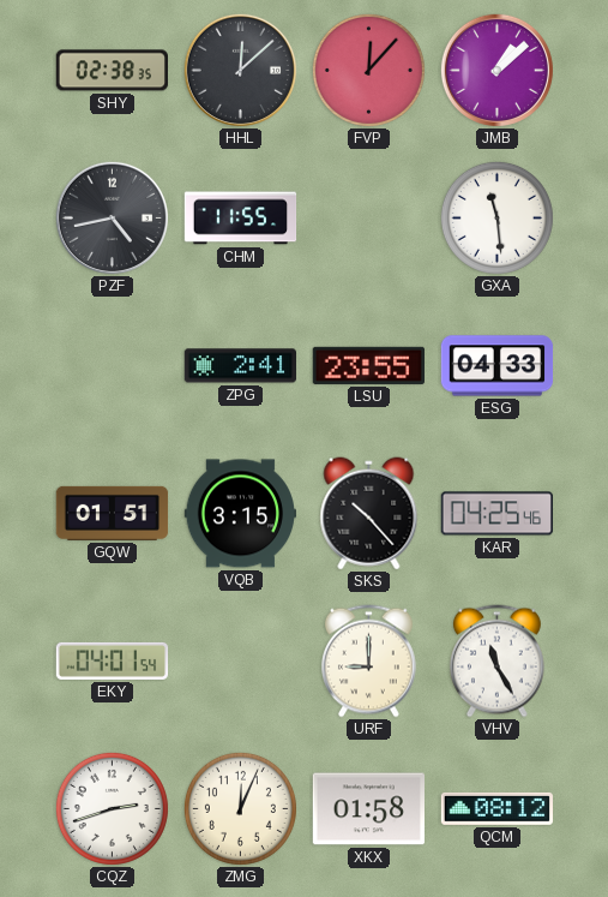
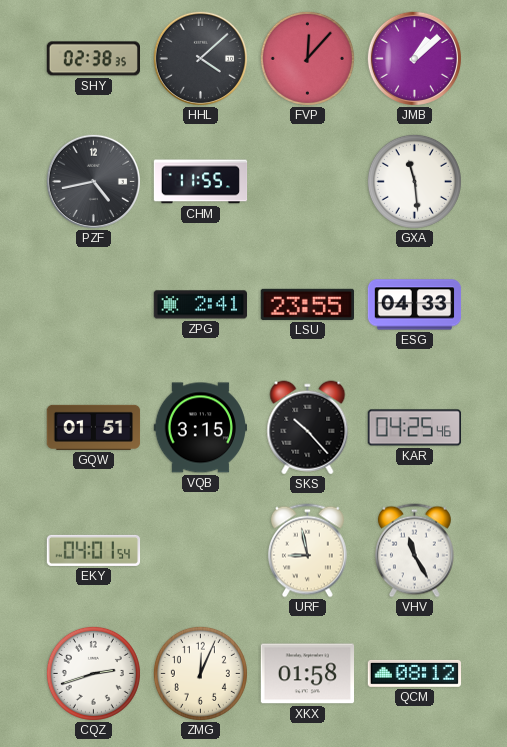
HHL: 12:08 -> 4:08
URF: 9:00 -> 8:58
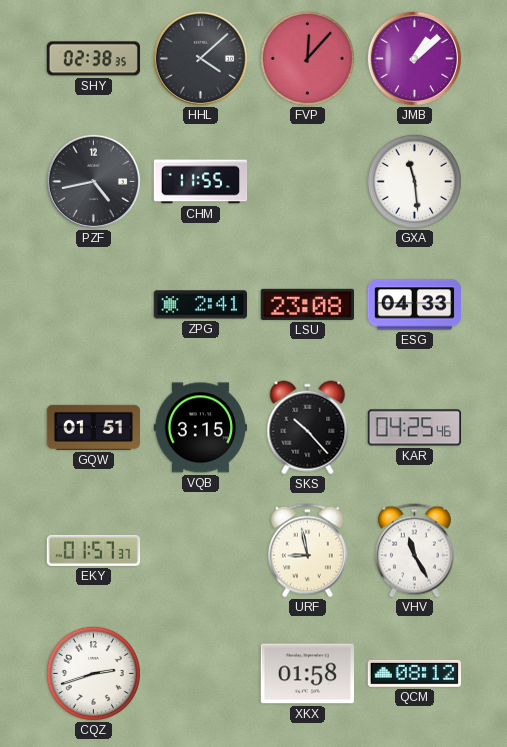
LSU: 23:55 -> 23:08
EKY: 04:01 -> 01:57
ZMG: 12:04 -> none
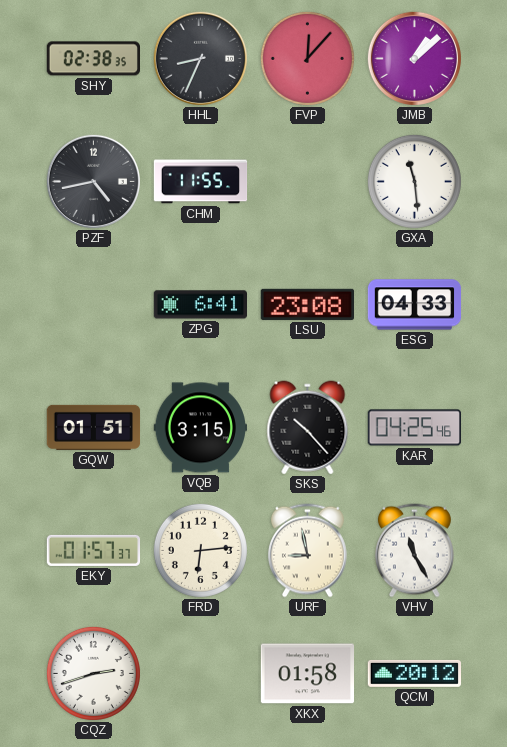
HHL: 4:08 -> 8:34
ZPG: 2:41 -> 6:41
FRD: none -> 6:14
QCM: 08:12 -> 20:12
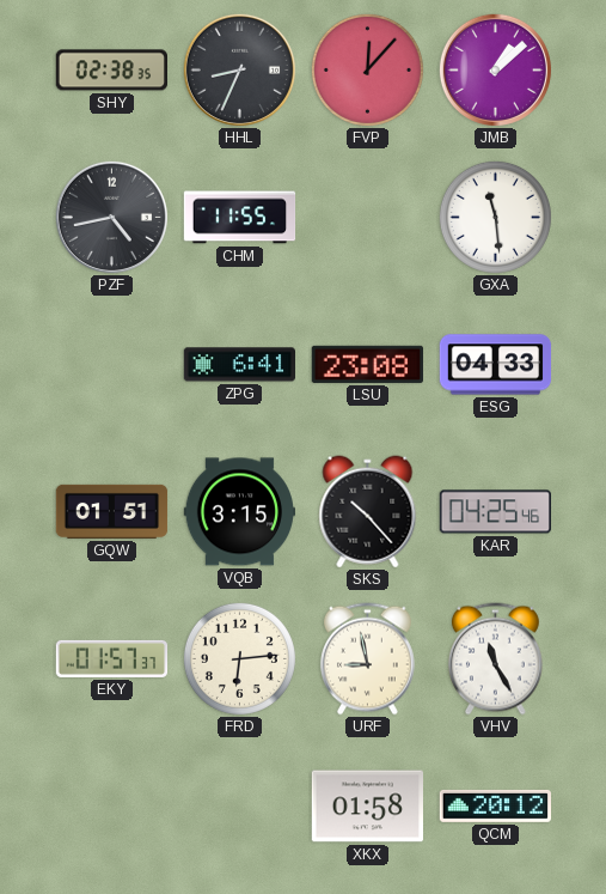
CQZ: 2:42 -> none
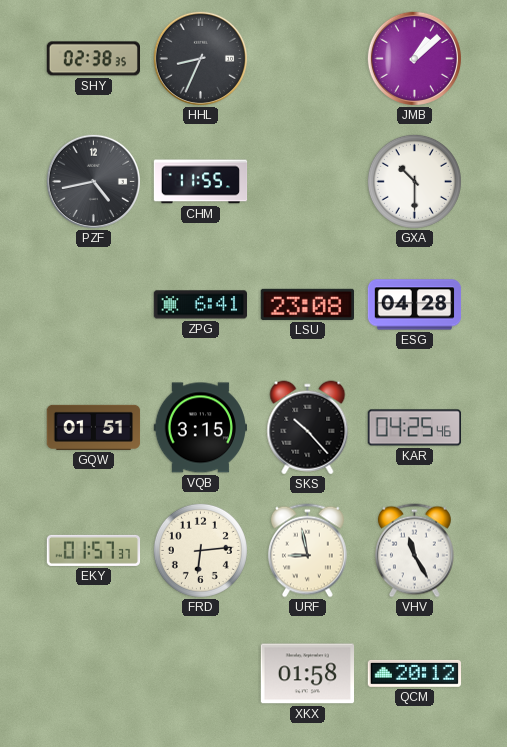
FVP: 12:07 -> none
GXA: 11:29 -> 10:30
ESG: 04:33 -> 04:28
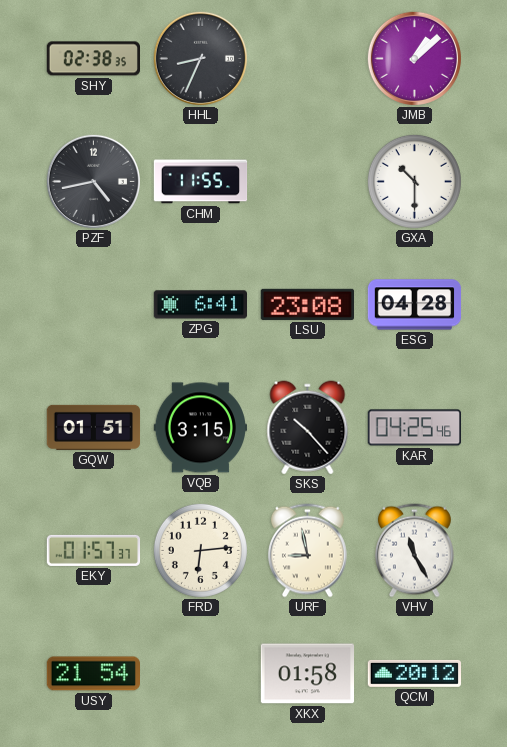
USY: none -> 21:54
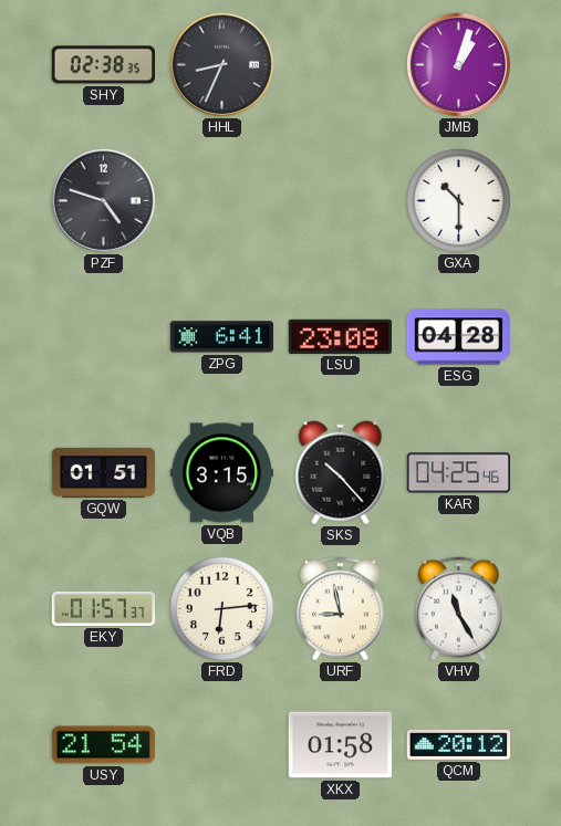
JMB: 1:08 -> 1:03
PZF: 4:43 -> 4:48
CHM: 11:55 -> none
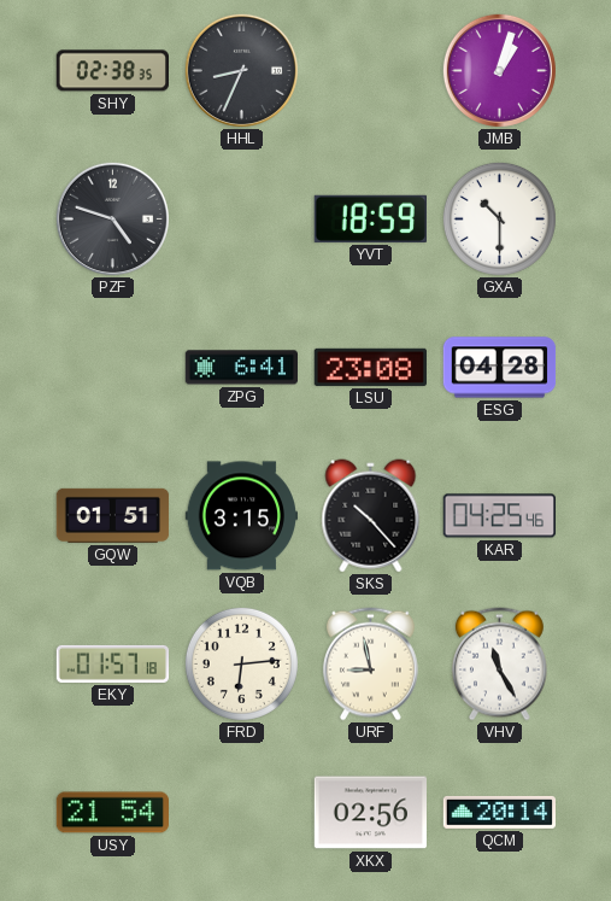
YVT: none -> 18:59
EKY: 01:57:37 -> 01:57:18
XKX: 01:58 -> 02:56
QCM: 20:12 -> 20:14
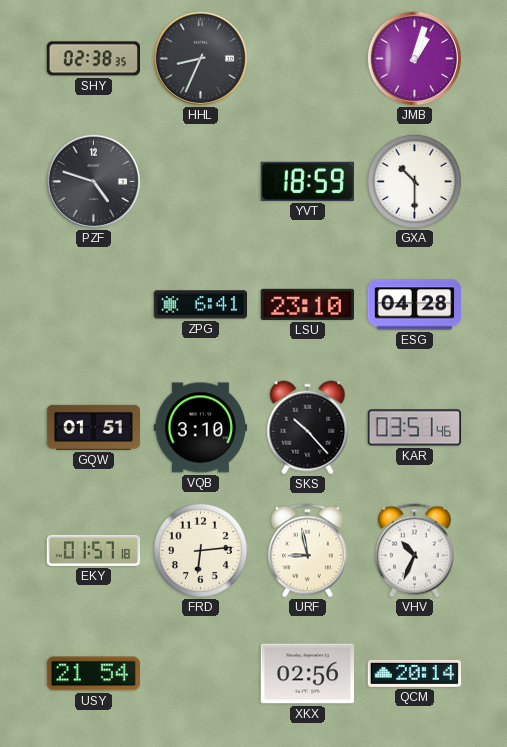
LSU: 23:08 -> 23:10
VQB: 3:15 -> 3:10
KAR: 04:25 -> 03:51
VHV: 11:25 -> 10:34
